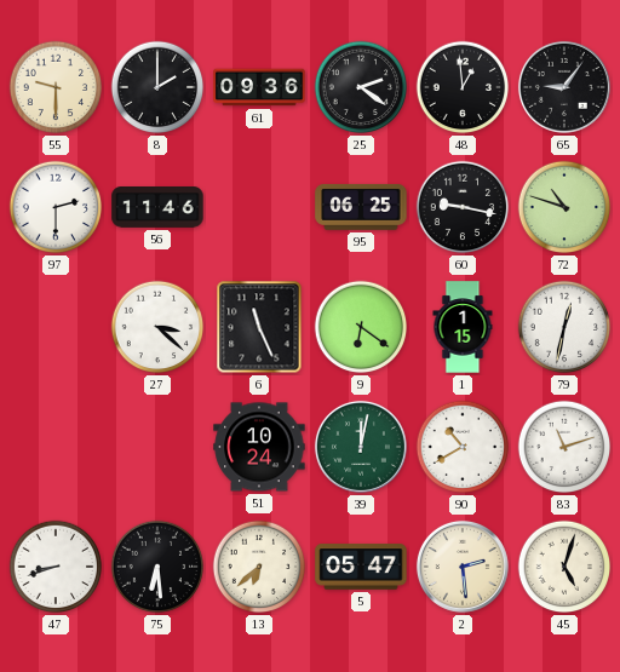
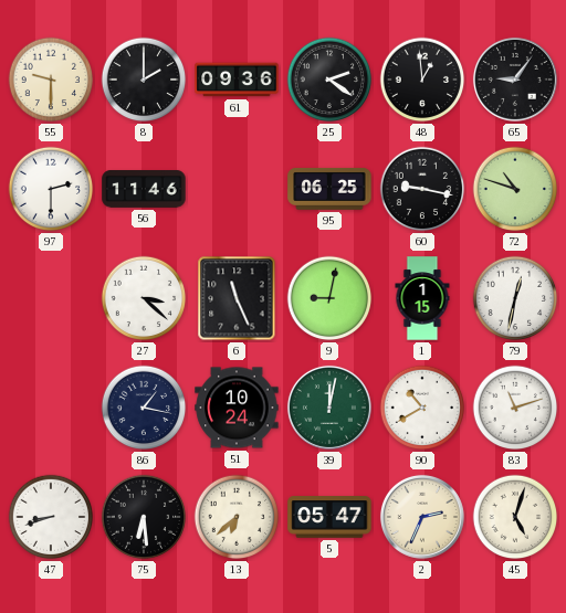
9: 6:21 -> 9:02
86: none -> 1:17
2: 2:29 -> 2:34
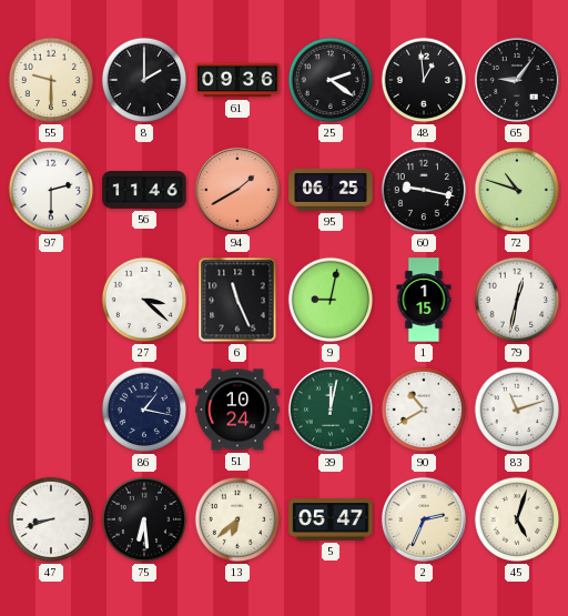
94: none -> 1:40
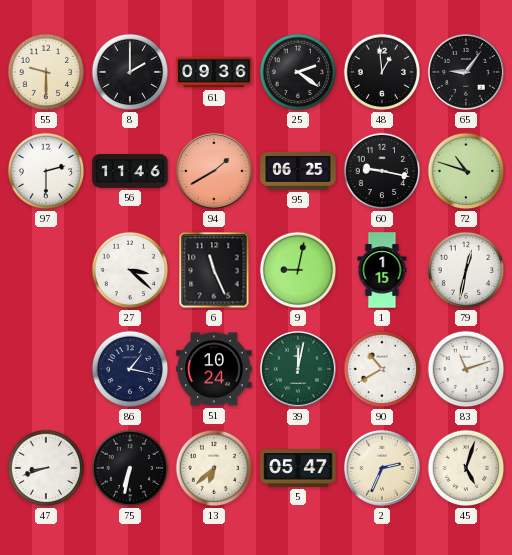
75: 6:29 -> 6:32
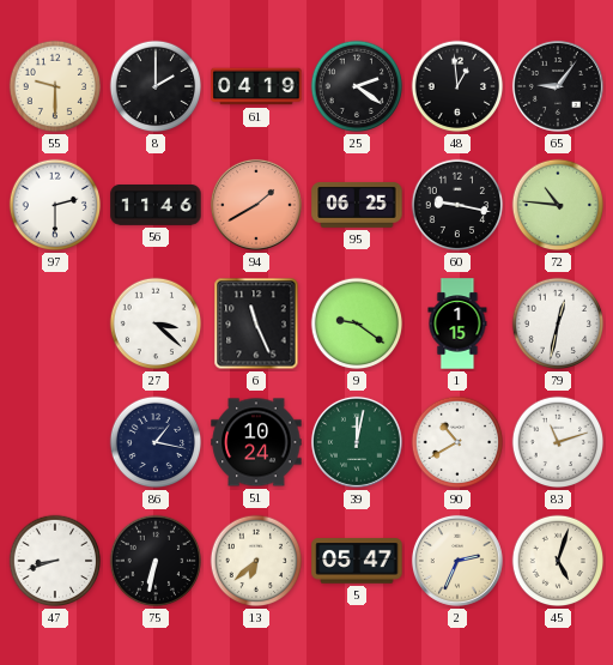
61: 09:36 -> 04:19
72: 10:48 -> 10:46
9: 9:02 -> 9:21
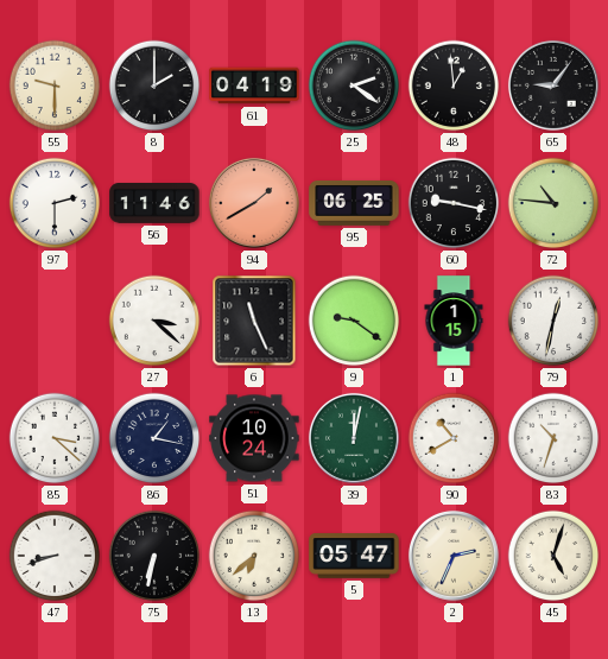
85: none -> 3:22
83: 11:12 -> 10:33
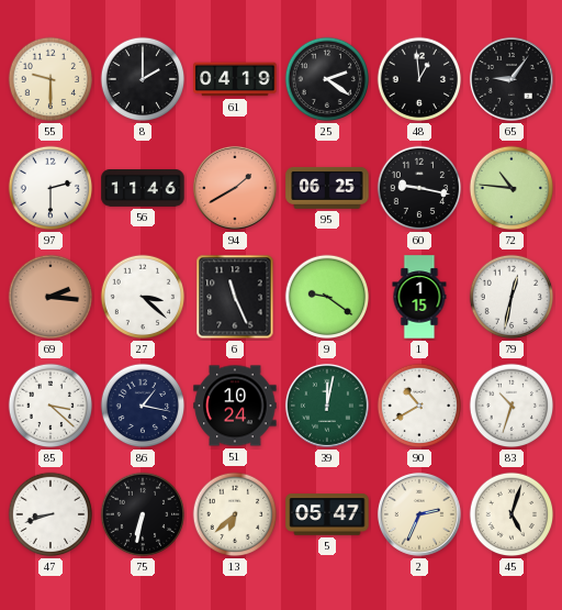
69: none -> 2:16
